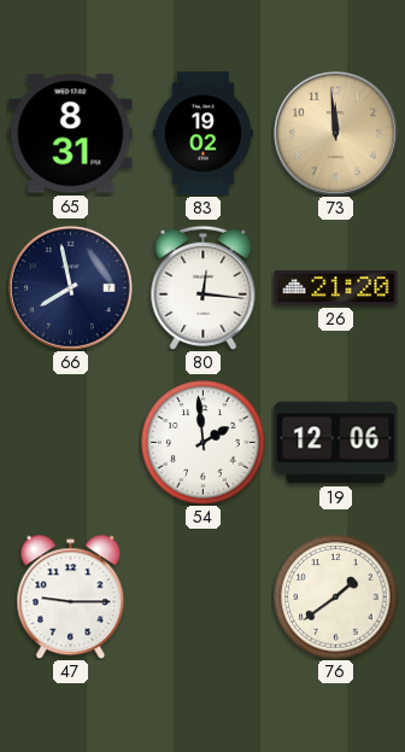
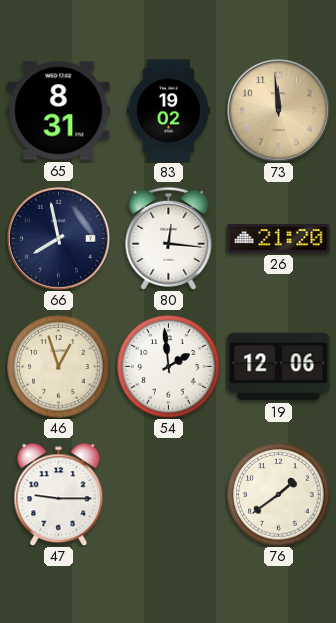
46: none -> 12:57
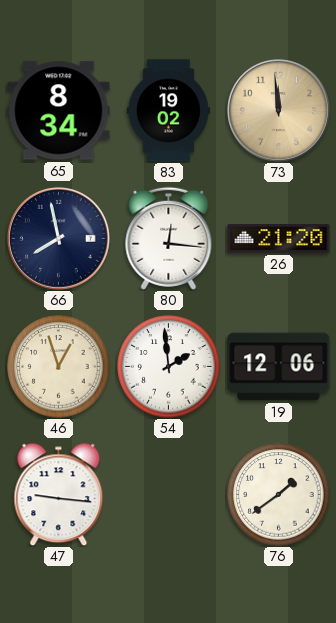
65: 8:31 -> 8:34
47: 9:15 -> 9:16
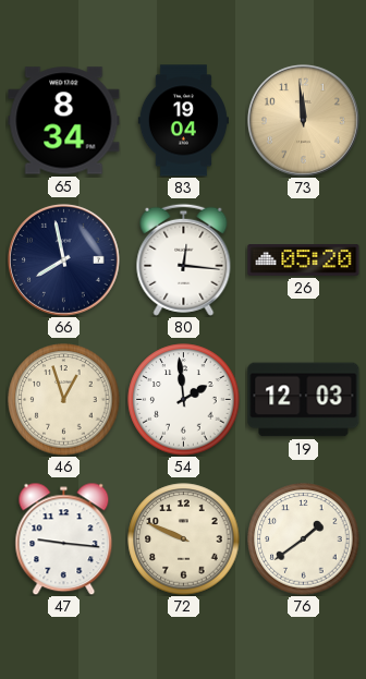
83: 19:02 -> 19:04
26: 21:20 -> 05:20
19: 12:06 -> 12:03
72: none -> 9:49
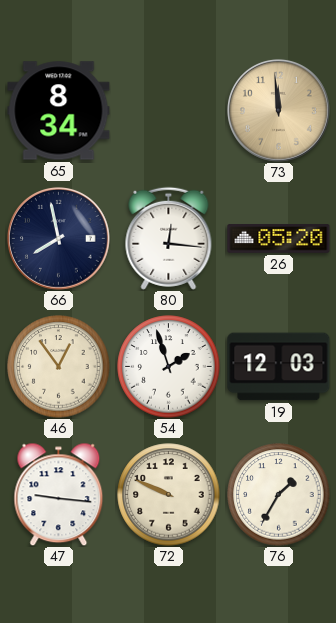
83: 19:04 -> none
46: 12:57 -> 12:54
54: 1:59 -> 1:57
76: 1:39 -> 1:35
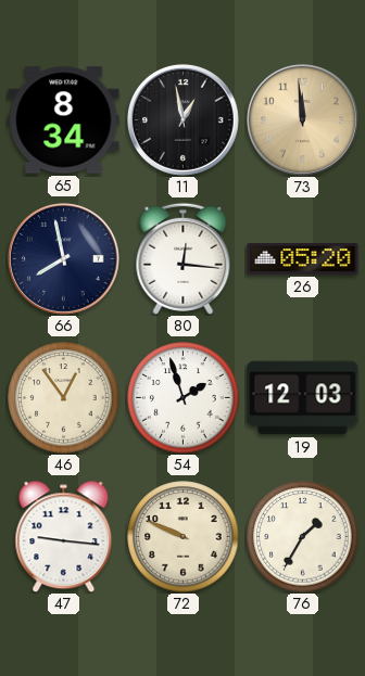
11: none -> 12:58
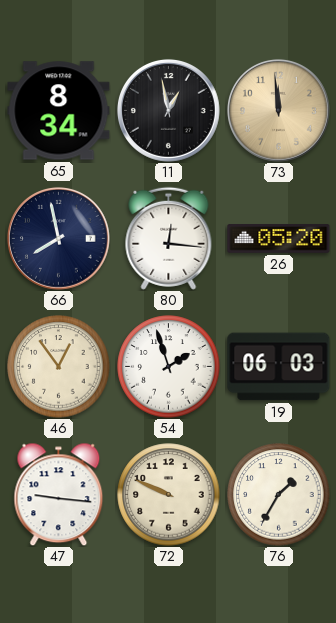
19: 12:03 -> 06:03
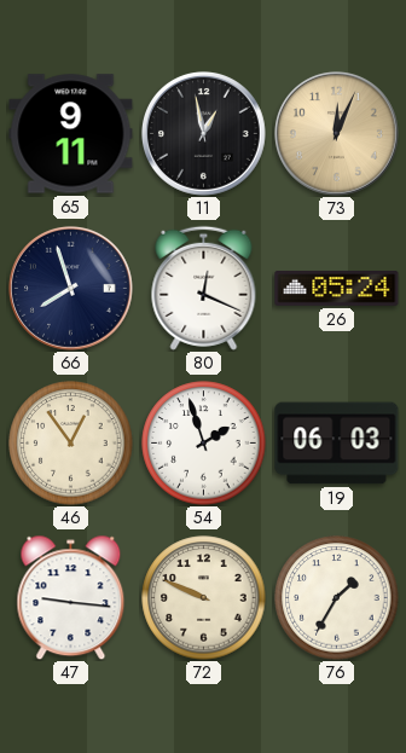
65: 8:34 -> 9:11
73: 11:59 -> 12:04
66: 7:58 -> 7:57
80: 12:16 -> 12:19
26: 05:20 -> 05:24
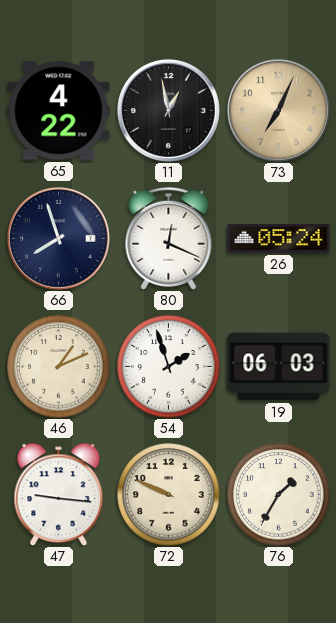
65: 9:11 -> 4:22
73: 12:04 -> 7:04
46: 12:54 -> 1:11
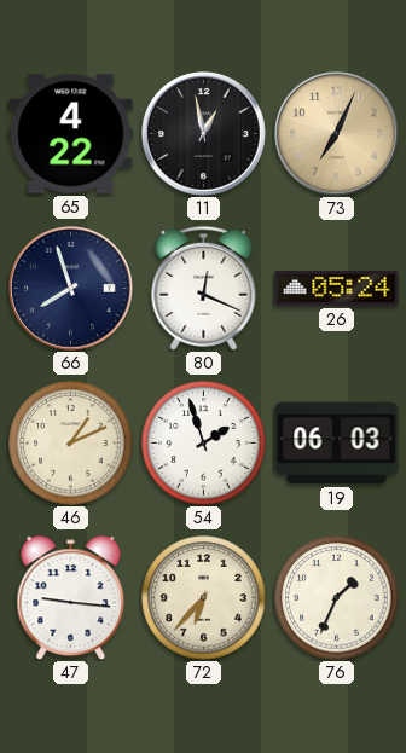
72: 9:49 -> 6:37
76: 1:35 -> 1:34
